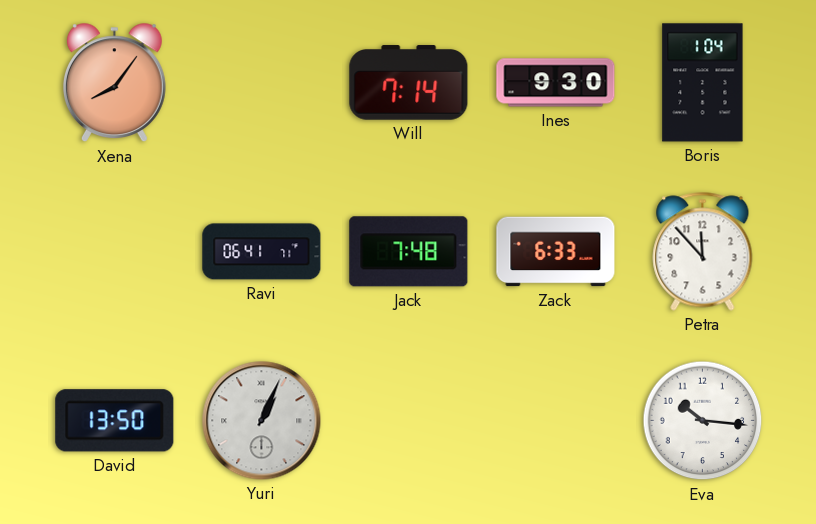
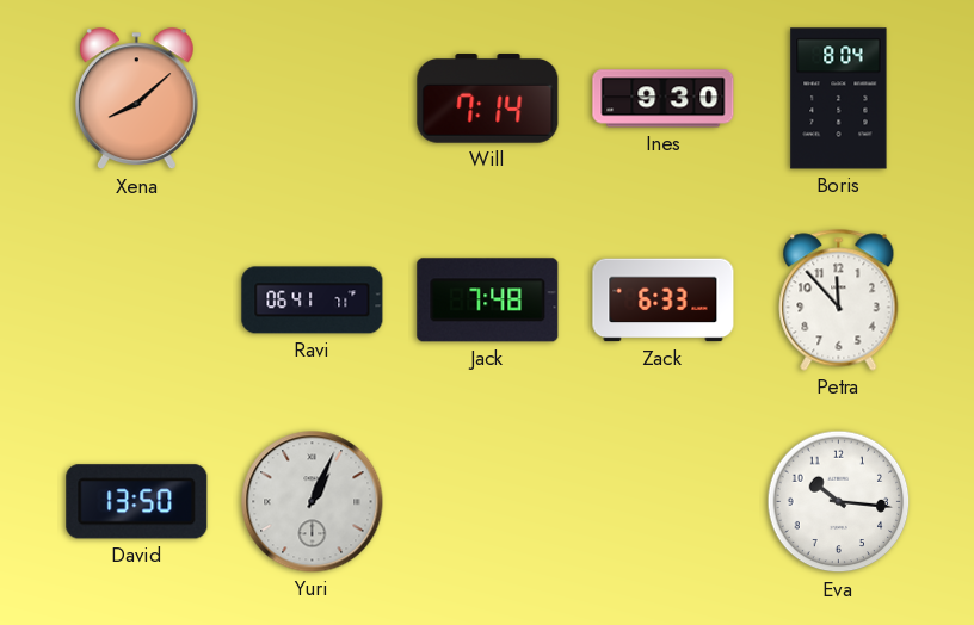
Xena: 8:06 -> 8:08
Boris: 1:04 -> 8:04
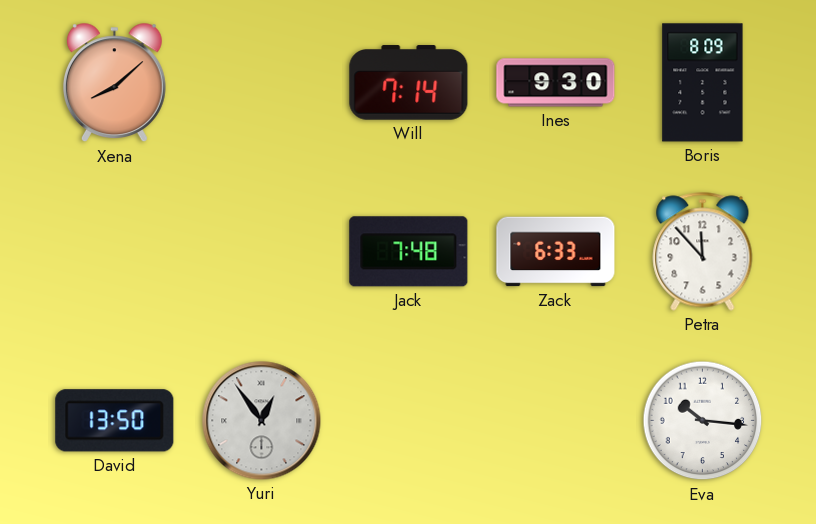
Boris: 8:04 -> 8:09
Ravi: 06:41 -> none
Yuri: 1:04 -> 12:54
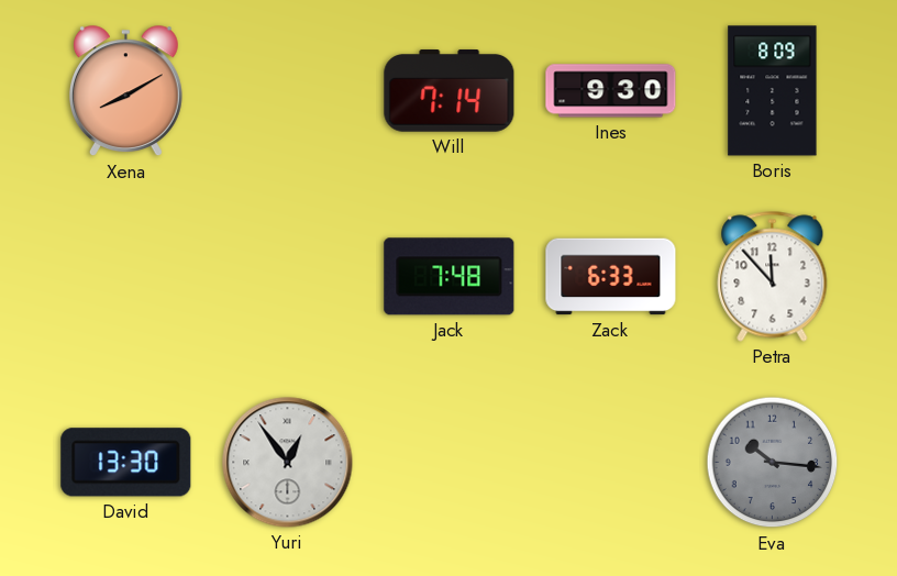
Xena: 8:08 -> 8:10
David: 13:50 -> 13:30
Eva dial: white -> grey
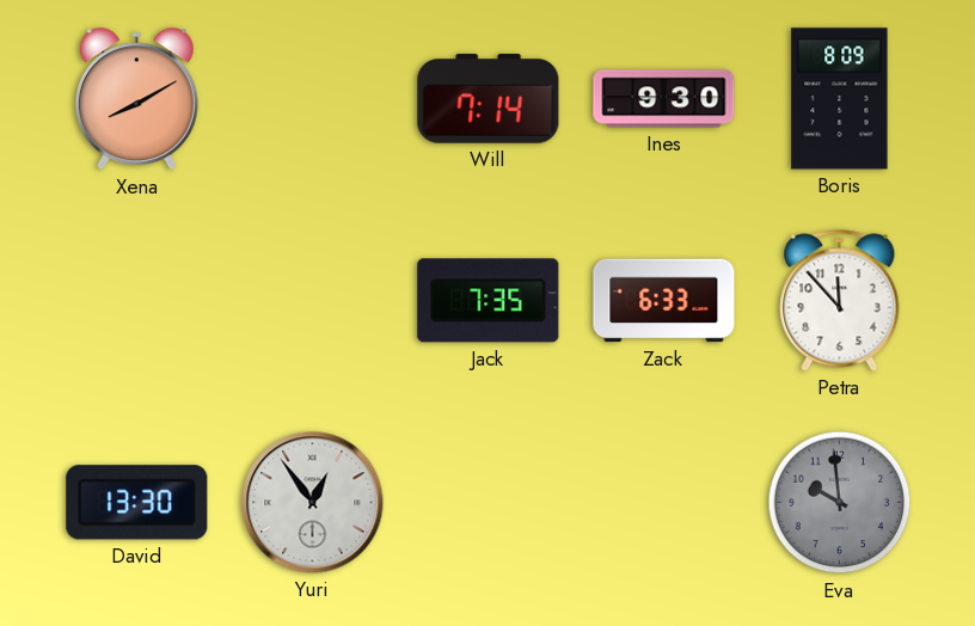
Jack: 7:48 -> 7:35
Eva: 10:16 -> 9:59
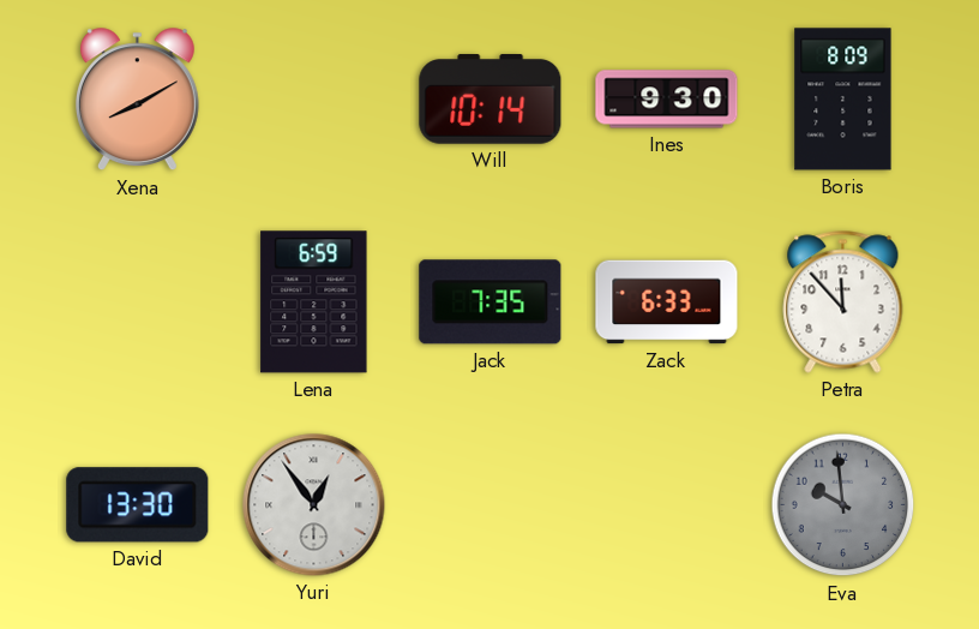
Will: 7:14 -> 10:14
Lena: none -> 6:59
